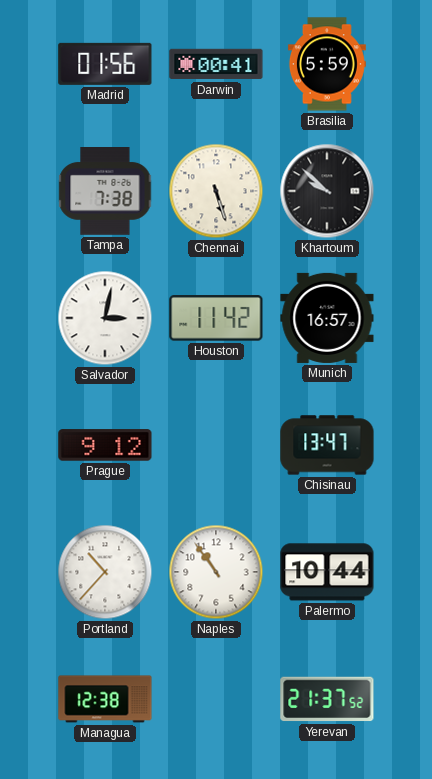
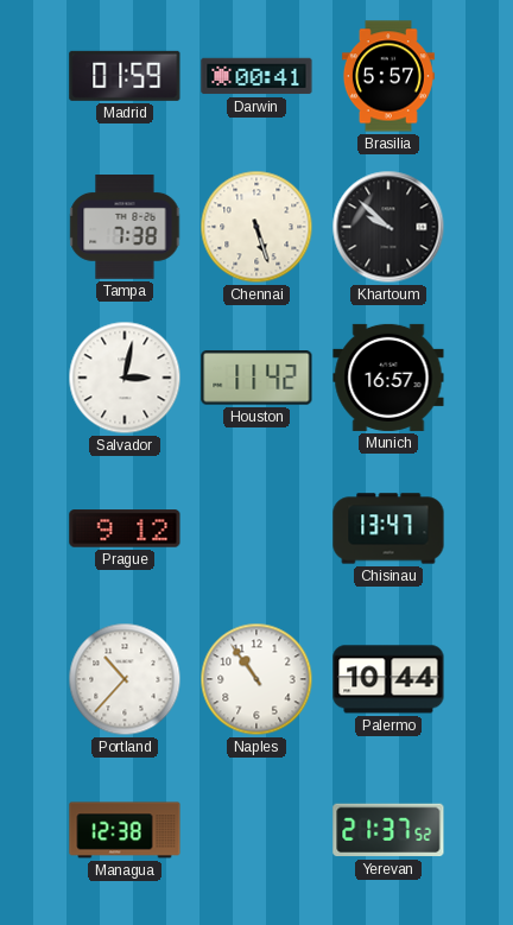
Madrid: 01:56 -> 01:59
Brasilia: 5:59 -> 5:57
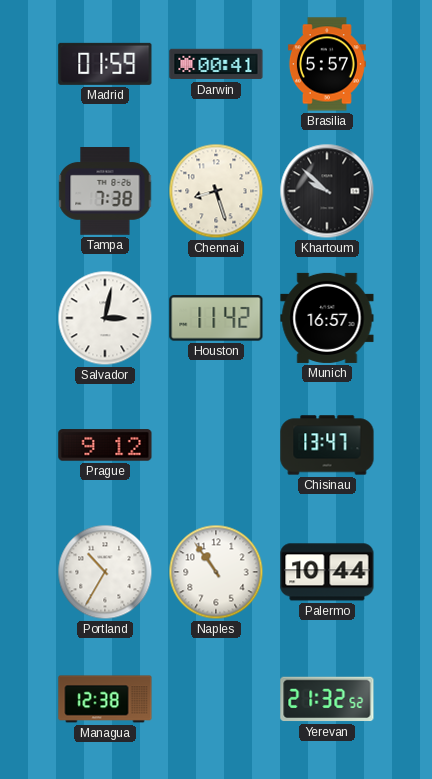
Chennai: 5:27 -> 8:27
Portland: 10:37 -> 10:35
Yerevan: 21:37 -> 21:32
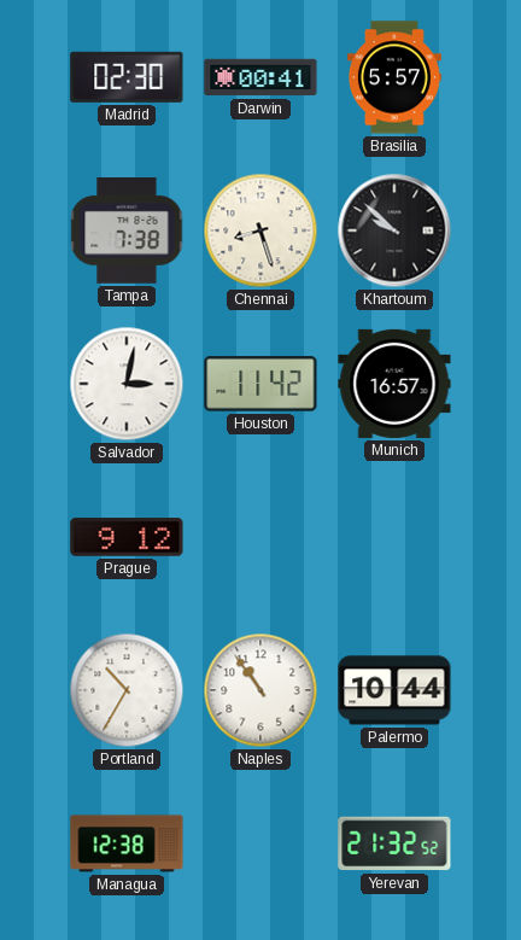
Madrid: 01:59 -> 02:30
Chisinau: 13:47 -> none
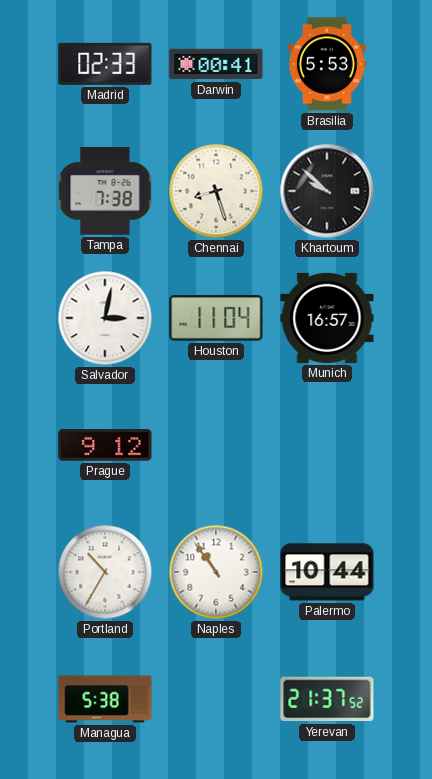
Madrid: 02:30 -> 02:33
Brasilia: 5:57 -> 5:53
Houston: 11:42 -> 11:04
Managua: 12:38 -> 5:38
Yerevan: 21:32 -> 21:37
